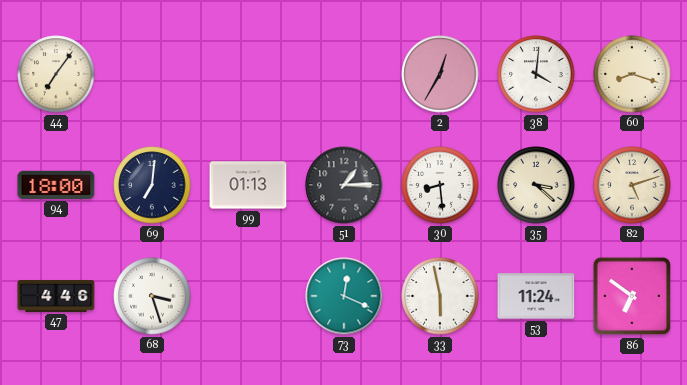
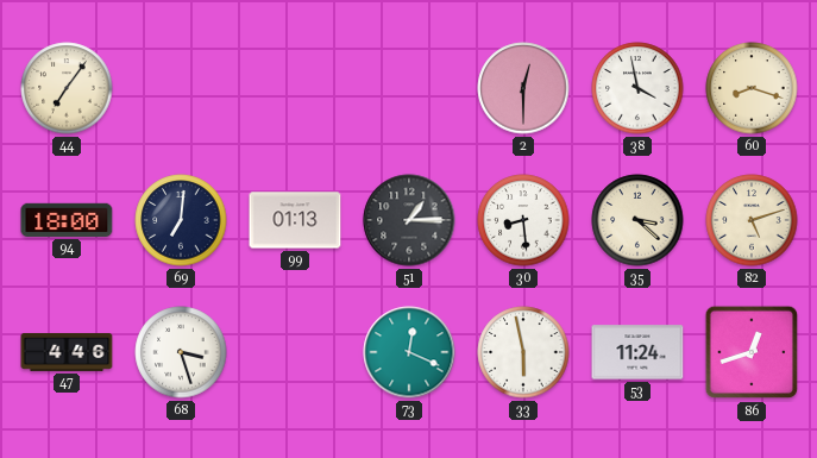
2: 12:35 -> 12:30
38: 4:01 -> 3:58
86: 6:51 -> 12:42
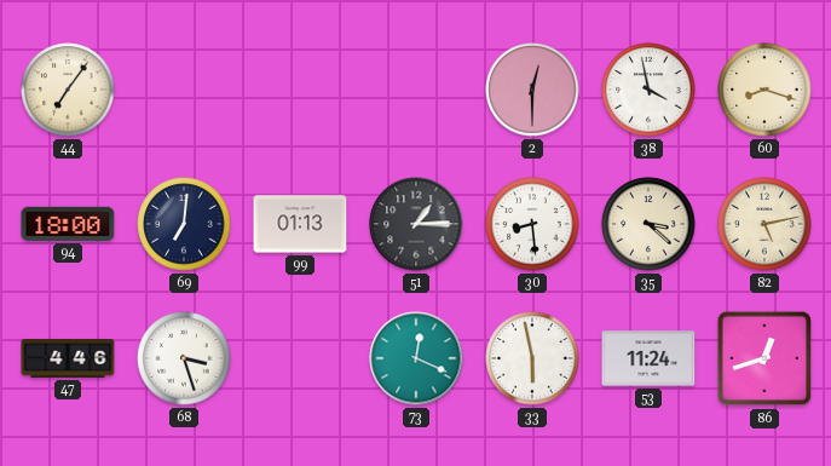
82: 5:12 -> 5:13
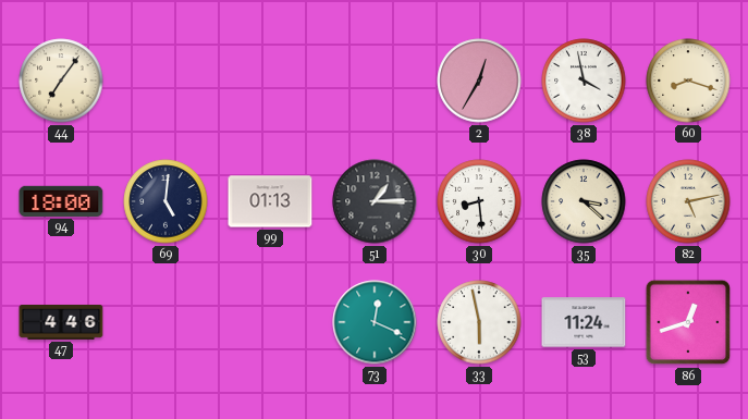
2: 12:30 -> 12:35
69: 7:01 -> 5:01
68: 3:27 -> none
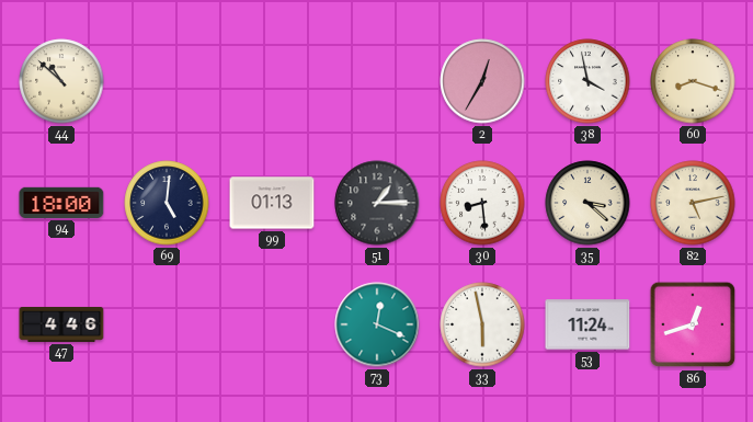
44: 7:06 -> 10:52
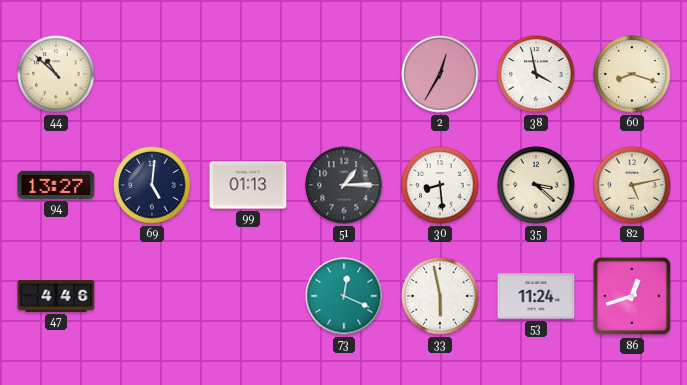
94: 18:00 -> 13:27
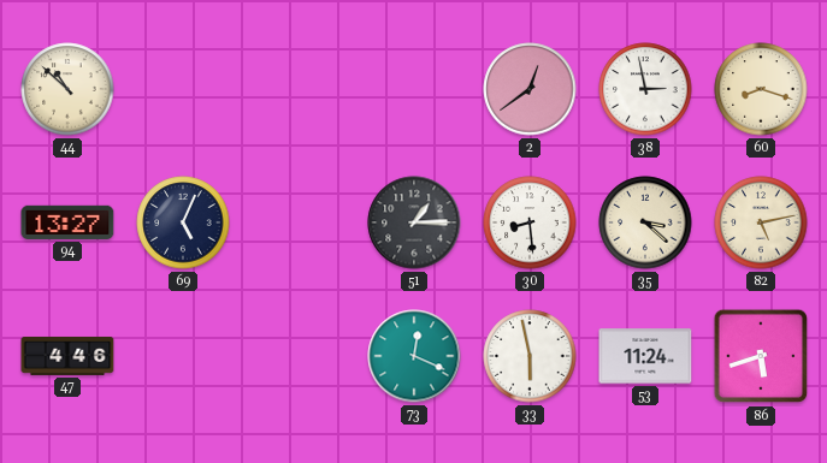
2: 12:35 -> 12:39
38: 3:58 -> 2:58
69: 5:01 -> 5:04
99: 01:13 -> none
86: 12:42 -> 5:42
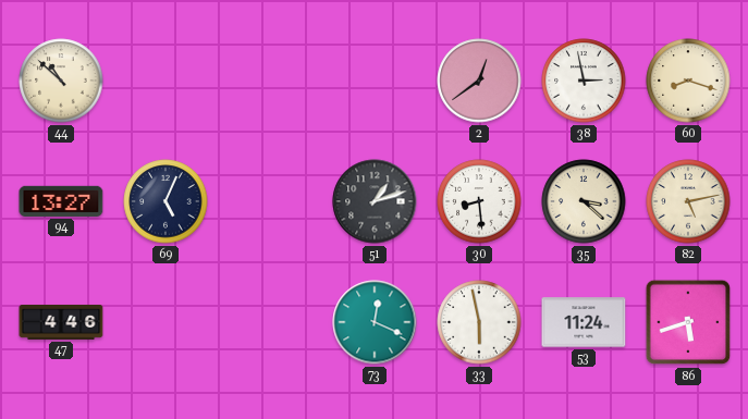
51: 1:15 -> 1:12
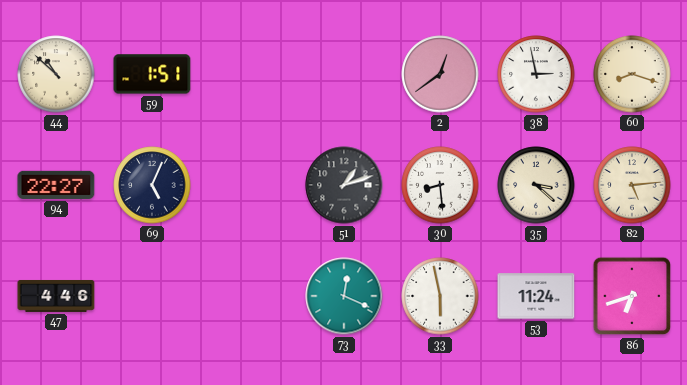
59: none -> 1:51
94: 13:27 -> 22:27
82: 5:13 -> 5:14
86: 5:42 -> 6:42
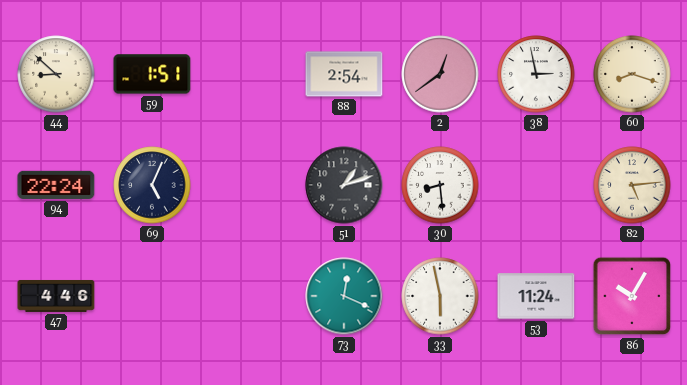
44: 10:52 -> 8:52
88: none -> 2:54
94: 22:27 -> 22:24
35: 3:22 -> none
86: 6:42 -> 10:05
